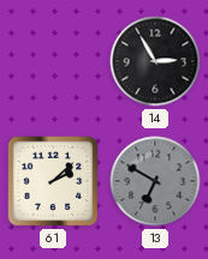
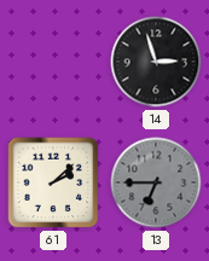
14: 2:55 -> 2:57
13: 6:50 -> 6:45
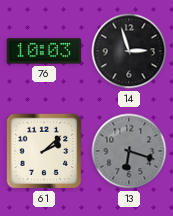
76: none -> 10:03
13: 6:45 -> 6:18
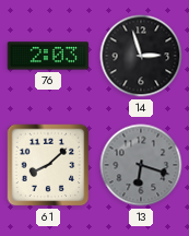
76: 10:03 -> 2:03
61: 2:08 -> 8:08
